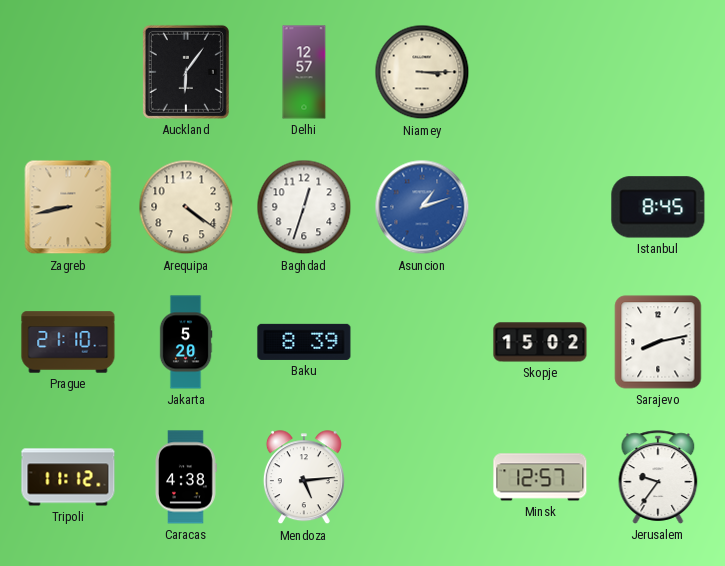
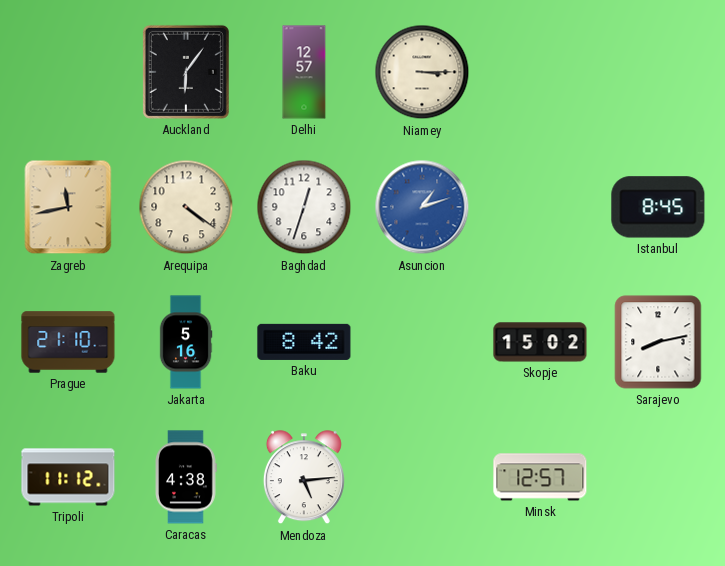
Zagreb: 8:43 -> 11:43
Jakarta: 5:20 -> 5:16
Baku: 8:39 -> 8:42
Jerusalem: 9:36 -> none
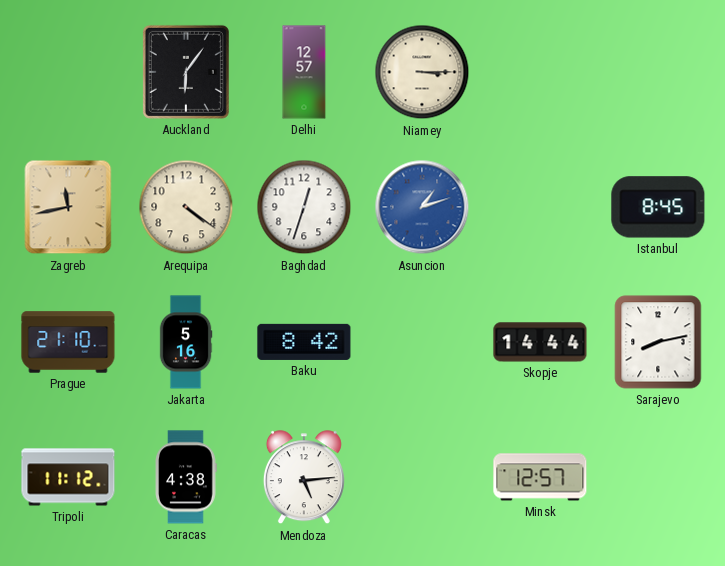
Skopje: 15:02 -> 14:44
